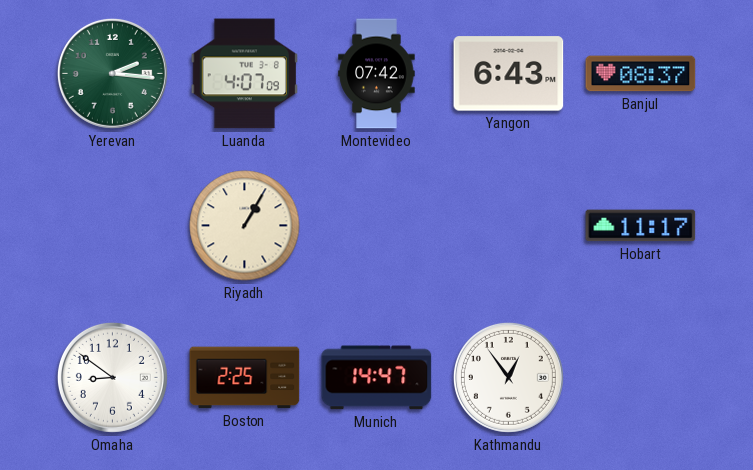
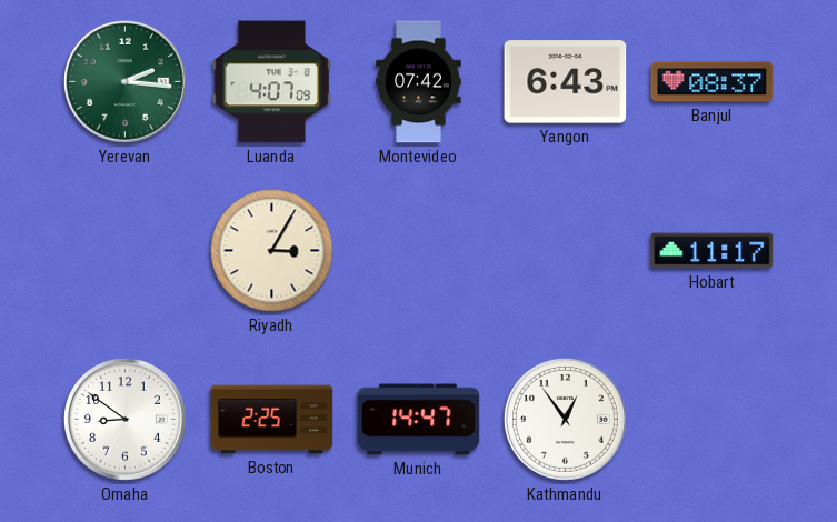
Riyadh: 1:05 -> 3:05
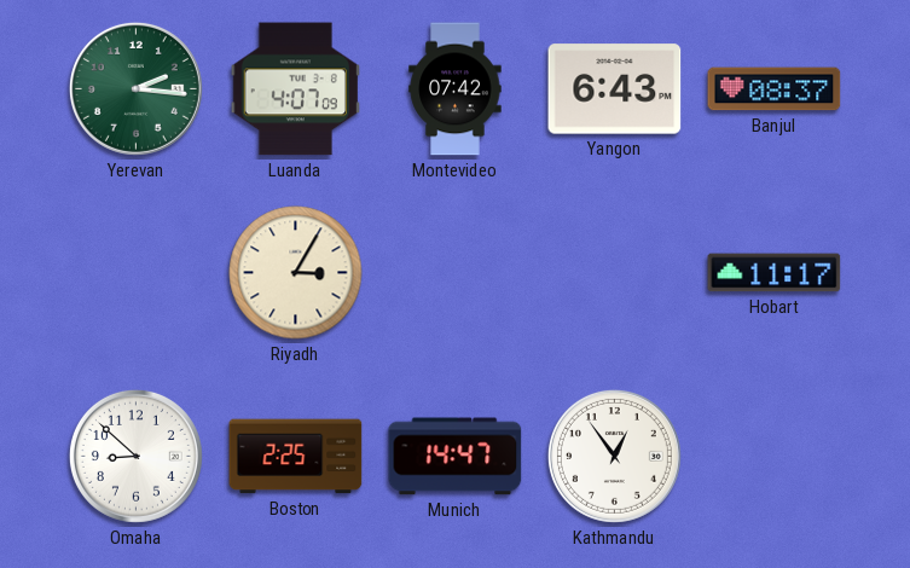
Omaha: 8:51 -> 8:52
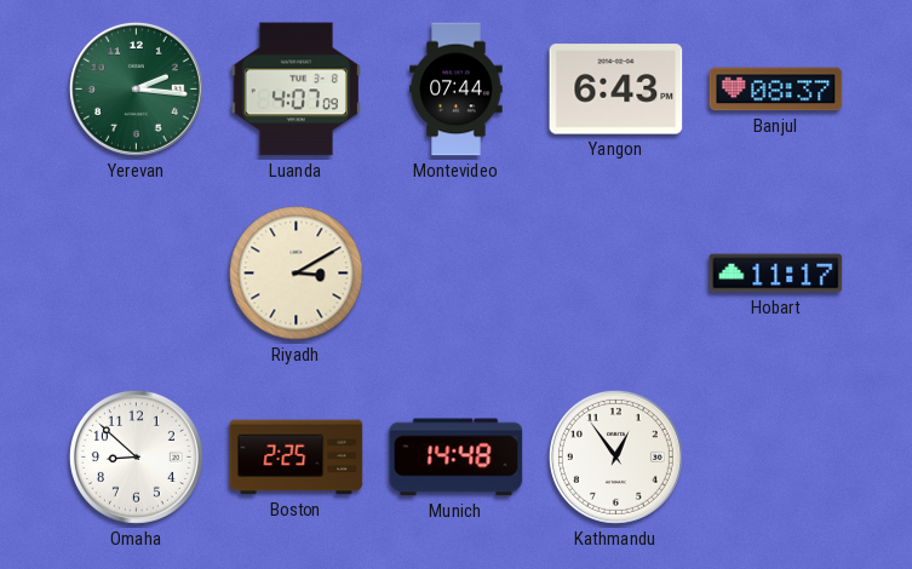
Montevideo: 07:42 -> 07:44
Riyadh: 3:05 -> 3:10
Munich: 14:47 -> 14:48
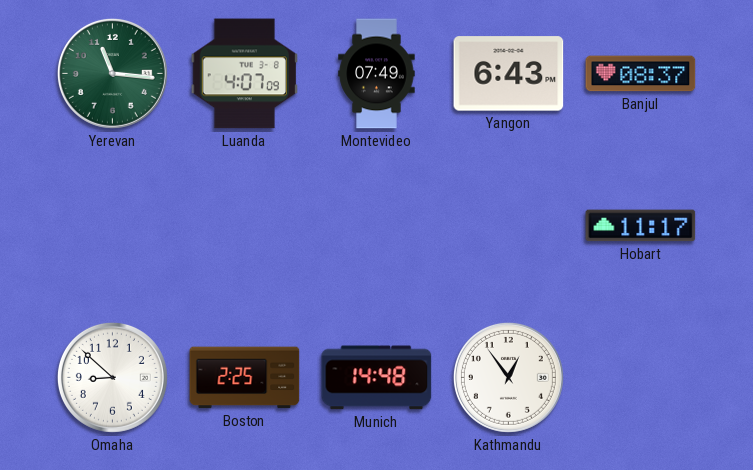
Yerevan: 2:16 -> 11:16
Montevideo: 07:44 -> 07:49
Riyadh: 3:10 -> none
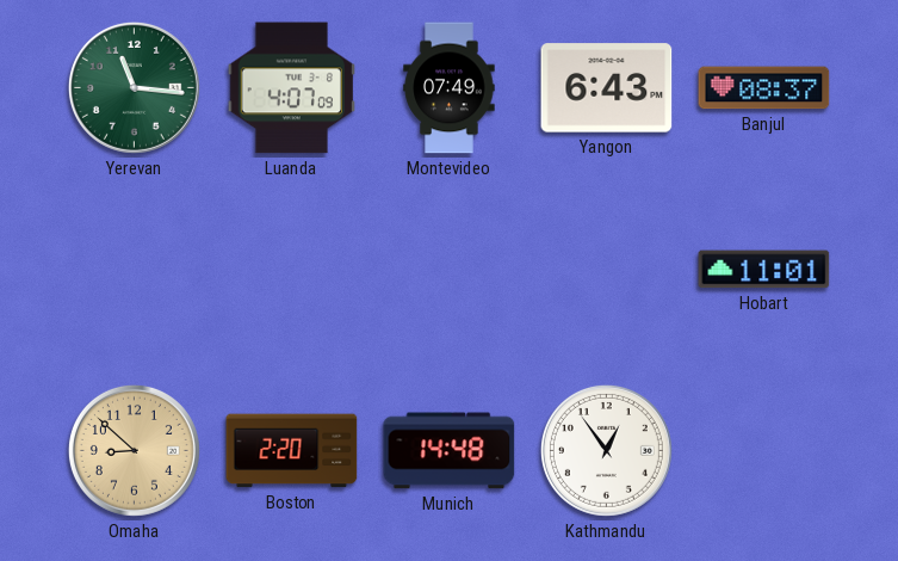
Hobart: 11:17 -> 11:01
Omaha dial: white -> champagne
Boston: 2:25 -> 2:20
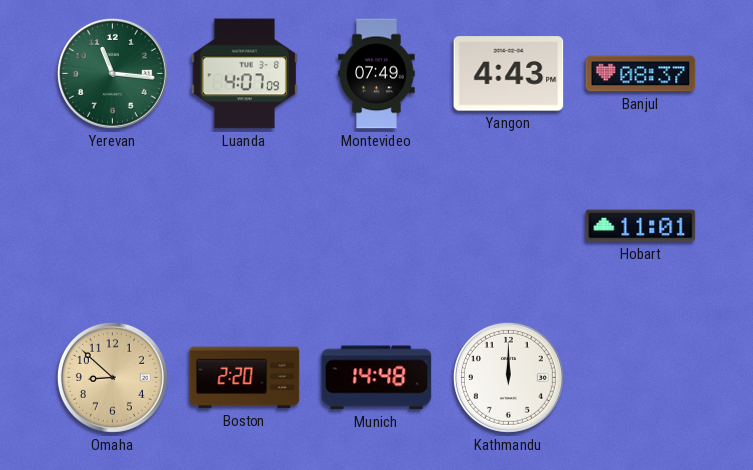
Yangon: 6:43 -> 4:43
Kathmandu: 12:54 -> 12:00
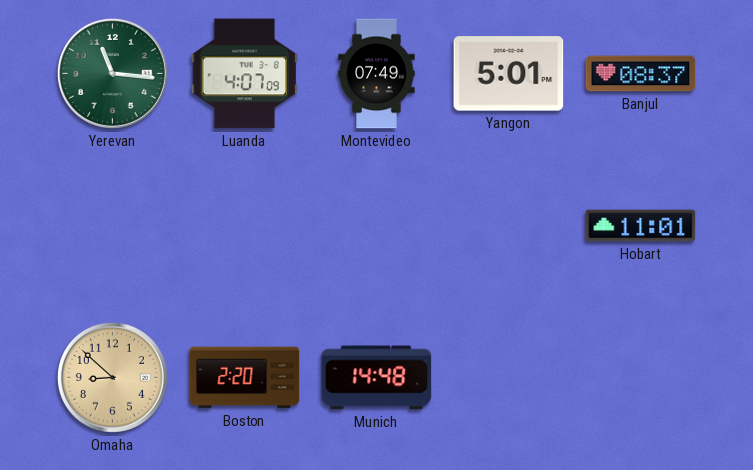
Yangon: 4:43 -> 5:01
Kathmandu: 12:00 -> none
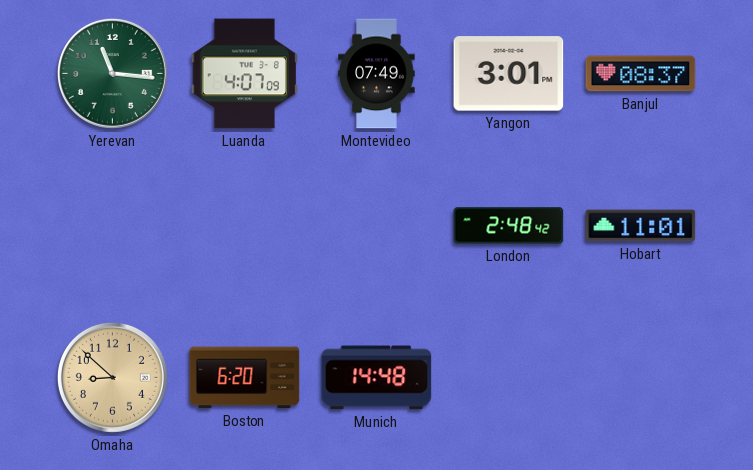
Yangon: 5:01 -> 3:01
London: none -> 2:48
Boston: 2:20 -> 6:20
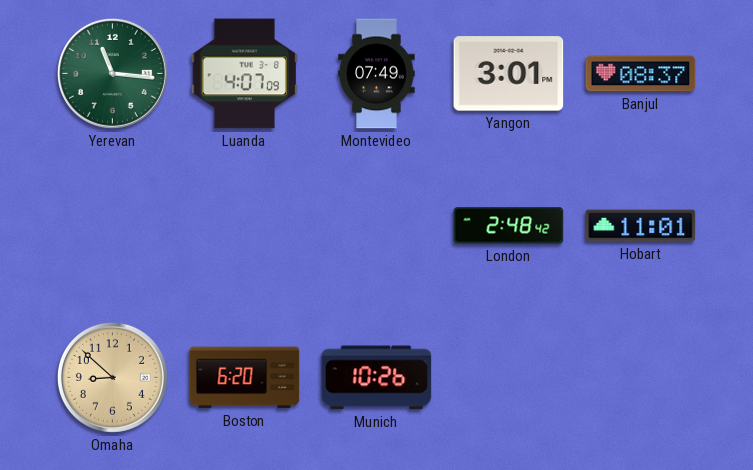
Munich: 14:48 -> 10:26
